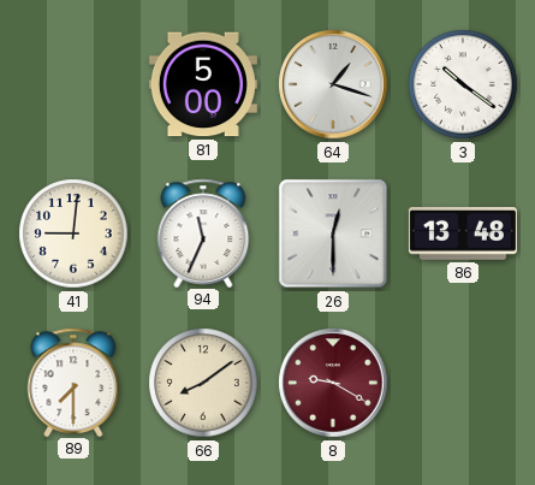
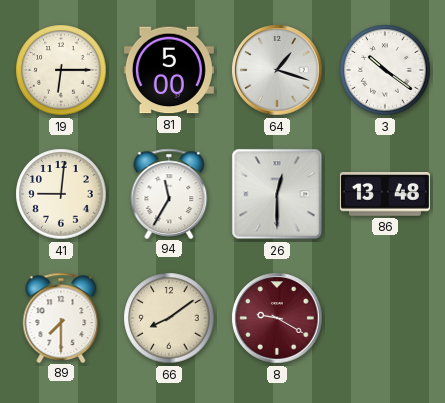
19: none -> 6:15
94: 11:34 -> 11:35
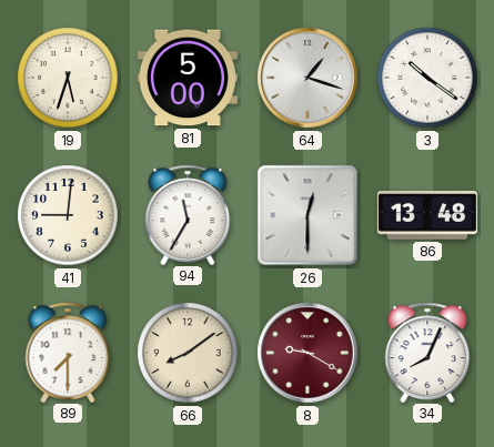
19: 6:15 -> 5:33
34: none -> 8:04
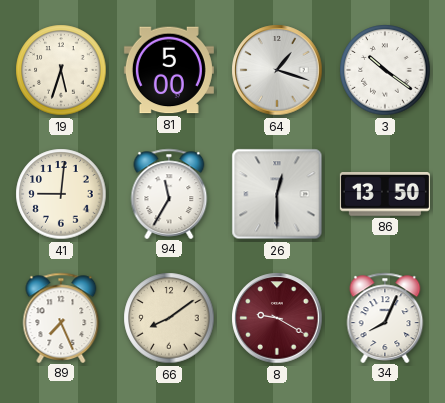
86: 13:48 -> 13:50
89: 7:30 -> 7:26
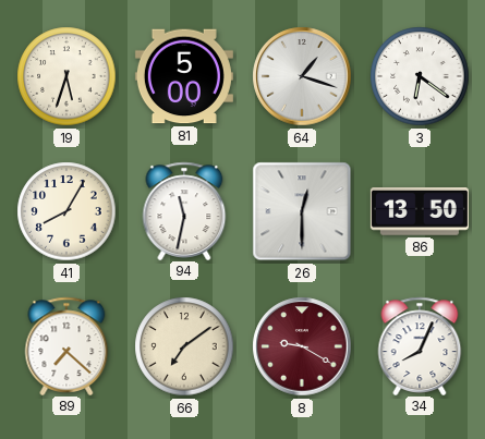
3: 10:21 -> 6:21
41: 9:01 -> 8:05
94: 11:35 -> 11:32
89: 7:26 -> 7:22
66: 8:09 -> 7:09
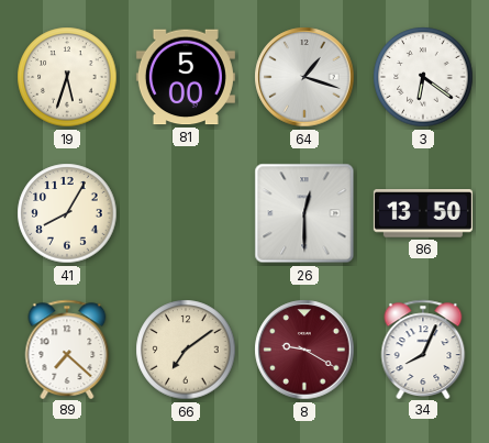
94: 11:32 -> none
